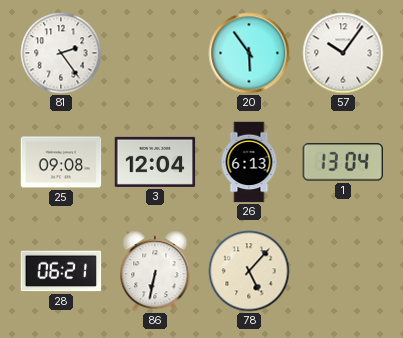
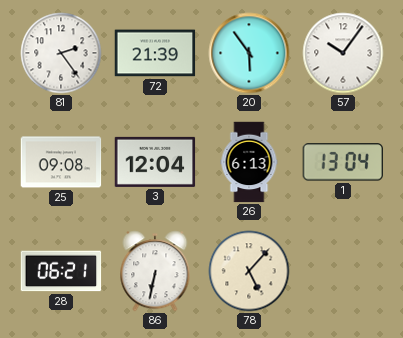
72: none -> 21:39
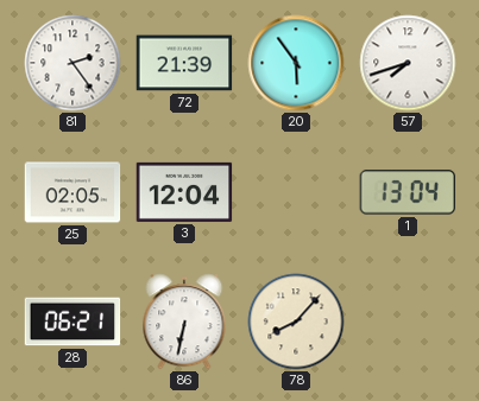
57: 10:06 -> 7:42
25: 09:08 -> 02:05
26: 6:13 -> none
78: 5:07 -> 8:07
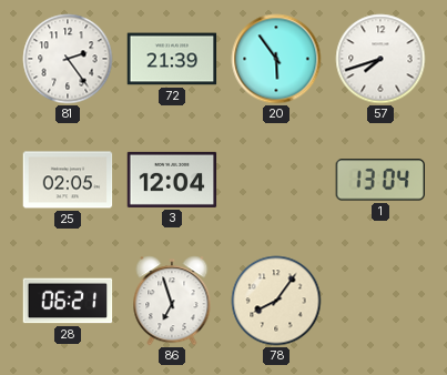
86: 6:32 -> 6:57
78: 8:07 -> 8:06
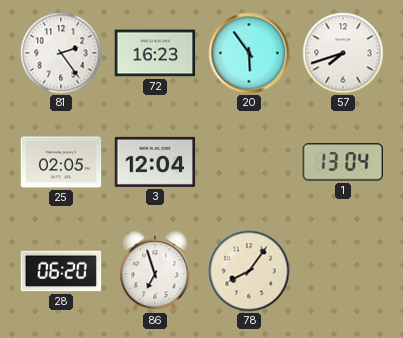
72: 21:39 -> 16:23
28: 06:21 -> 06:20
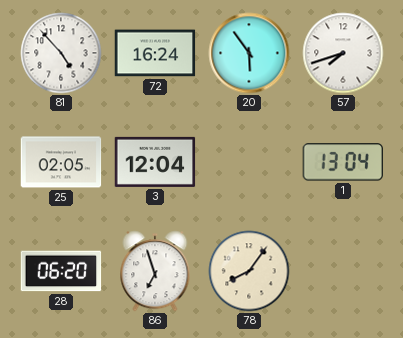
81: 2:24 -> 4:53
72: 16:23 -> 16:24
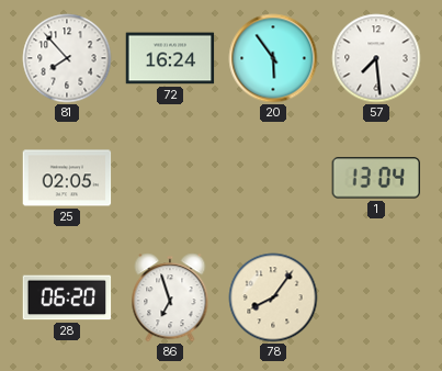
81: 4:53 -> 7:53
57: 7:42 -> 7:29
3: 12:04 -> none
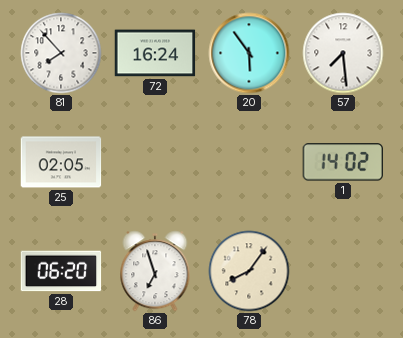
1: 13:04 -> 14:02
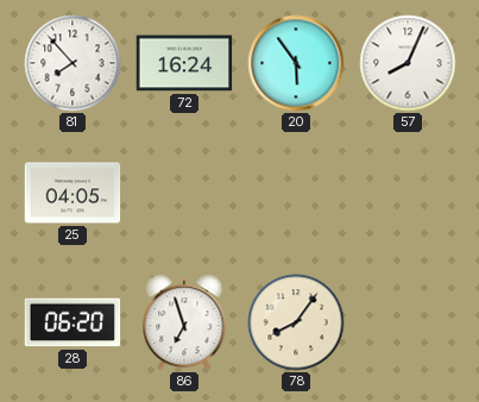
57: 7:29 -> 8:04
25: 02:05 -> 04:05
1: 14:02 -> none
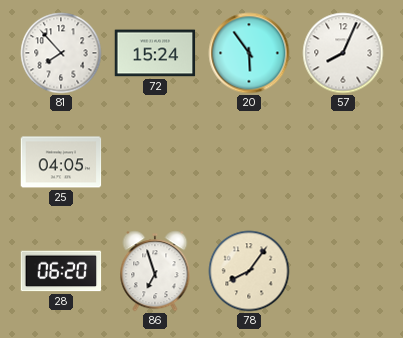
72: 16:24 -> 15:24
